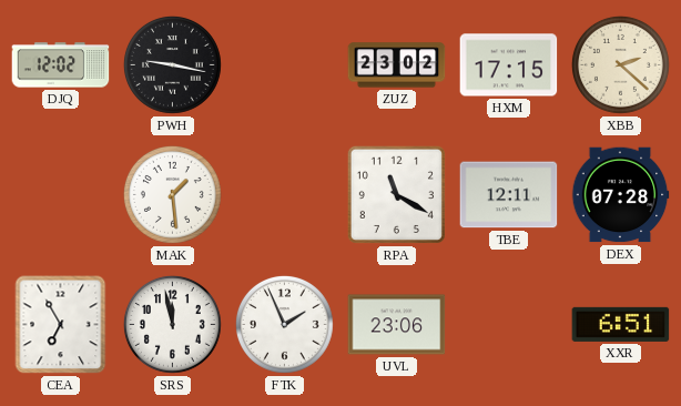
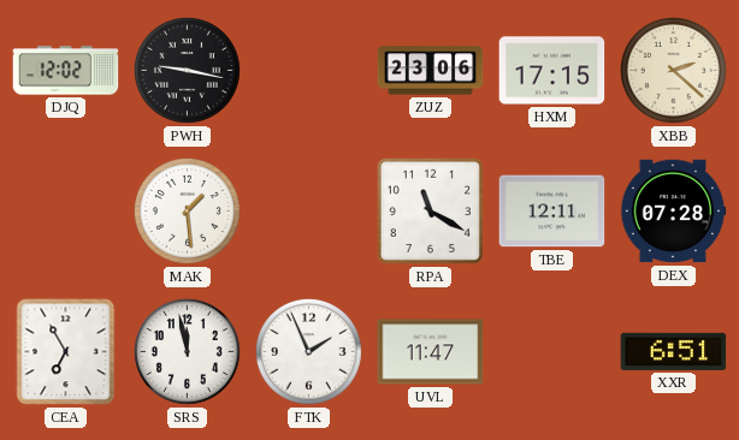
ZUZ: 23:02 -> 23:06
UVL: 23:06 -> 11:47
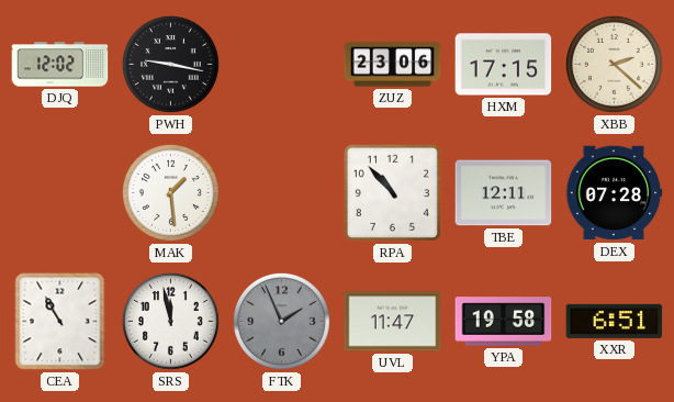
RPA: 11:20 -> 10:53
CEA: 6:55 -> 10:55
FTK dial: white -> grey
YPA: none -> 19:58
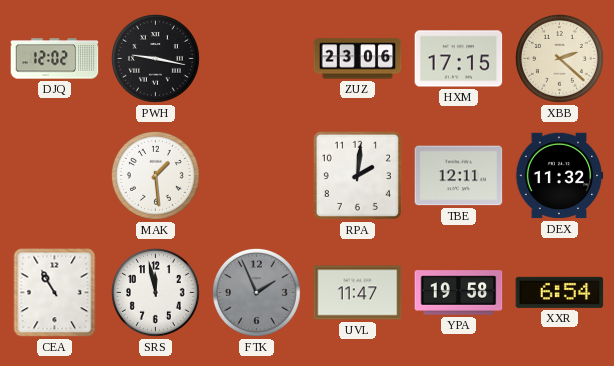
RPA: 10:53 -> 2:01
DEX: 07:28 -> 11:32
XXR: 6:51 -> 6:54
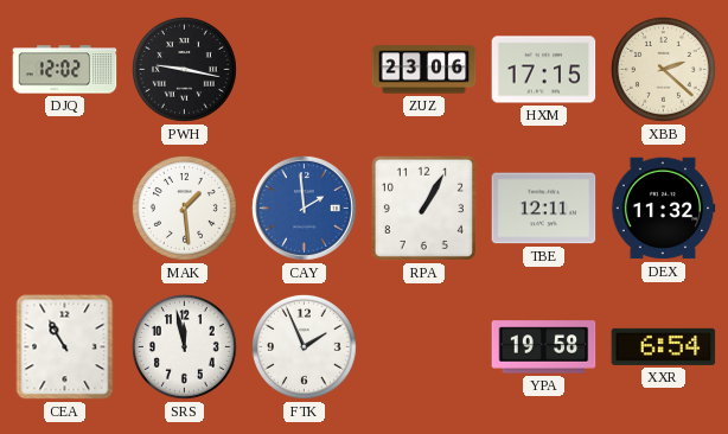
CAY: none -> 1:59
RPA: 2:01 -> 1:05
FTK dial: grey -> white
UVL: 11:47 -> none
